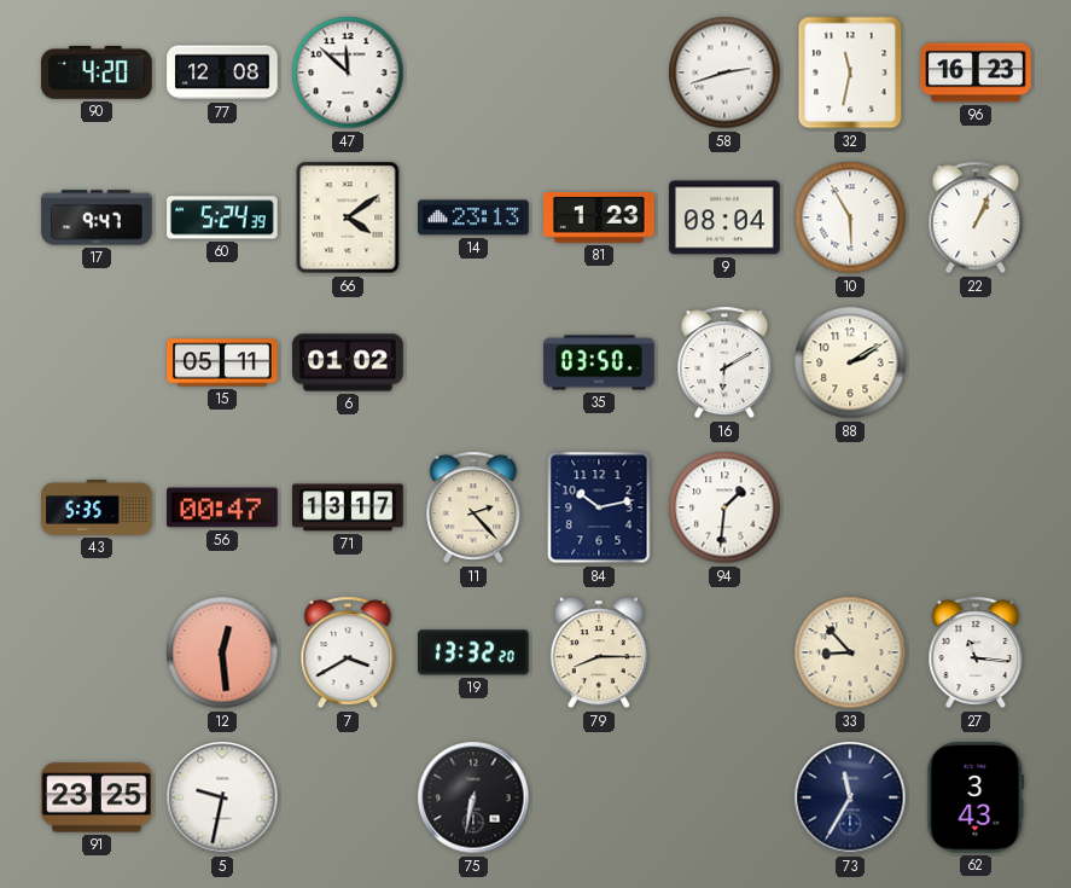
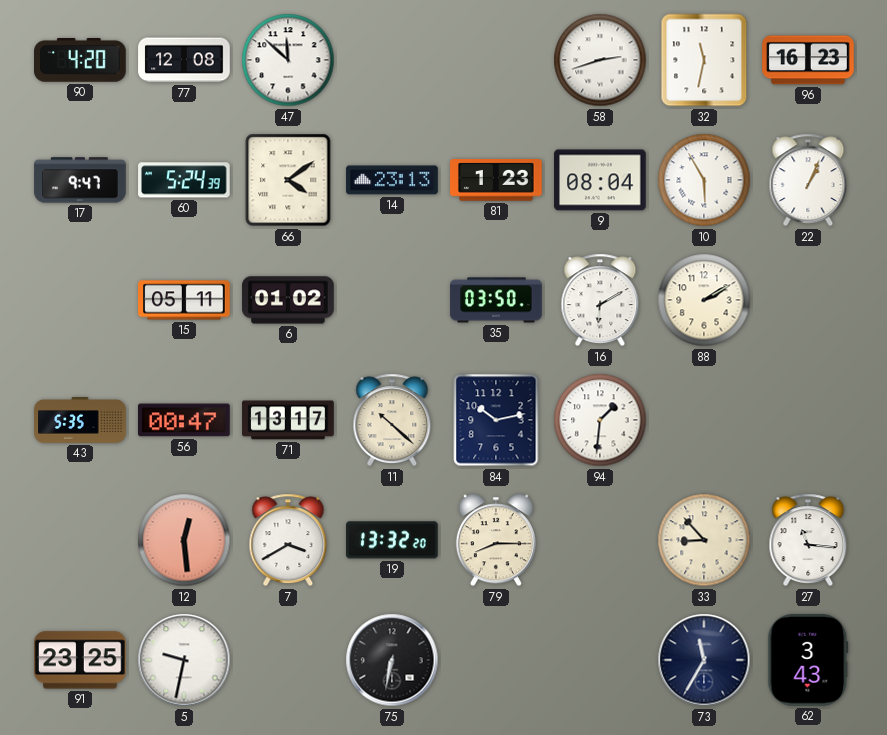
11: 2:23 -> 10:22
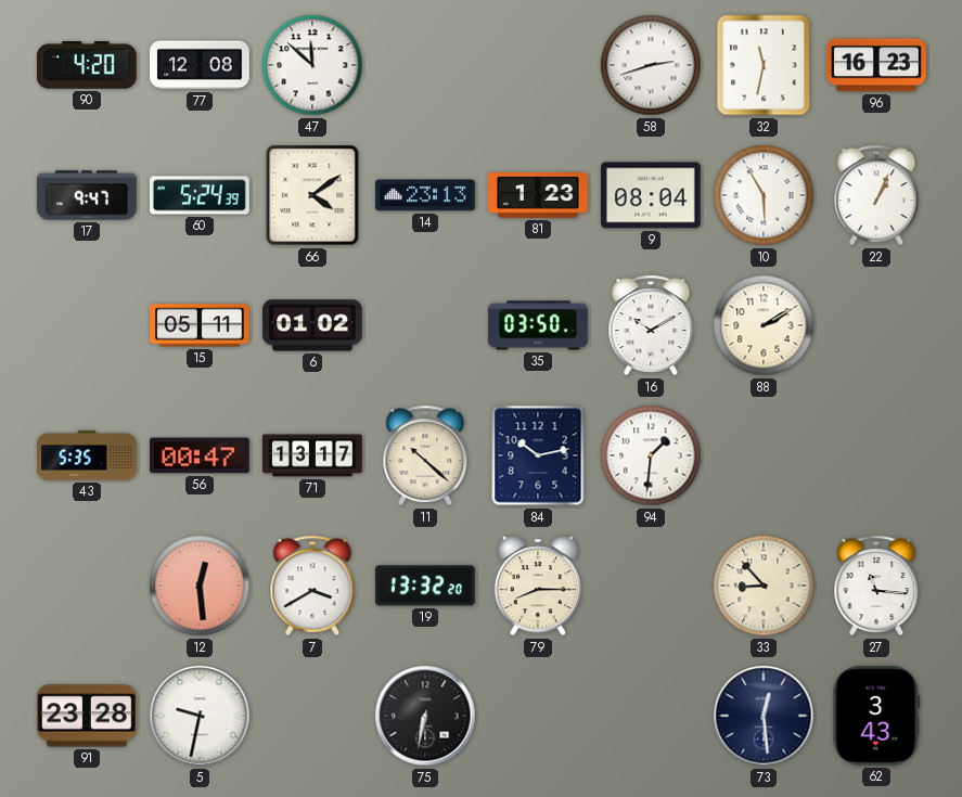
16: 6:10 -> 10:10
91: 23:25 -> 23:28
73: 11:35 -> 12:29
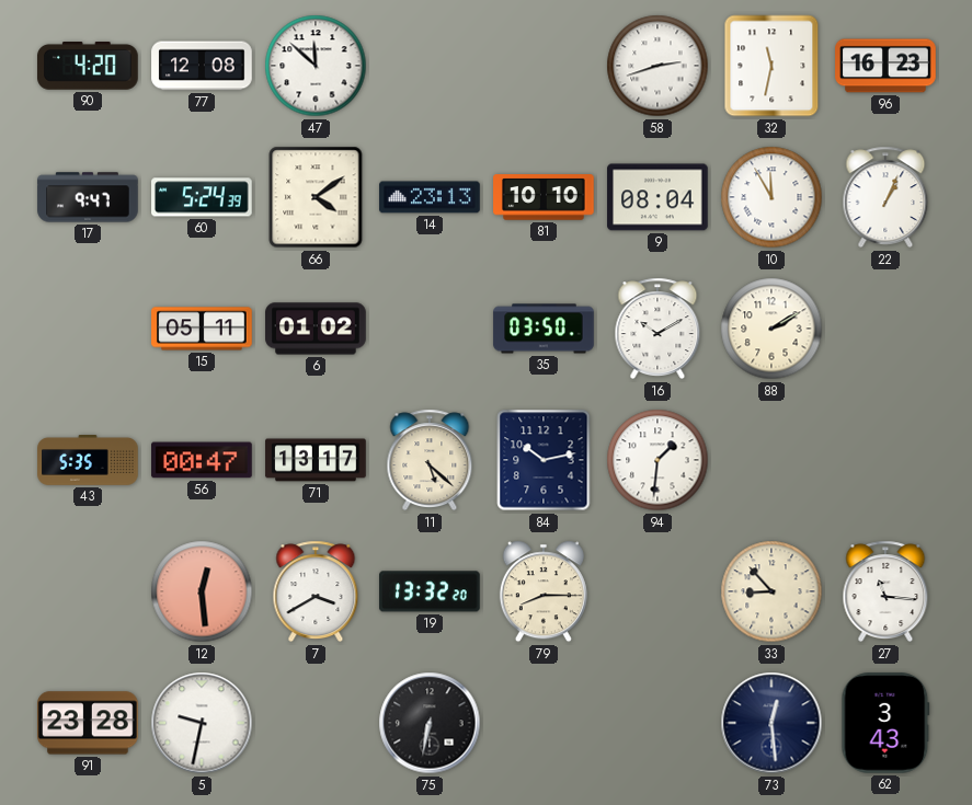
81: 1:23 -> 10:10
10: 5:55 -> 11:55
11: 10:22 -> 5:22
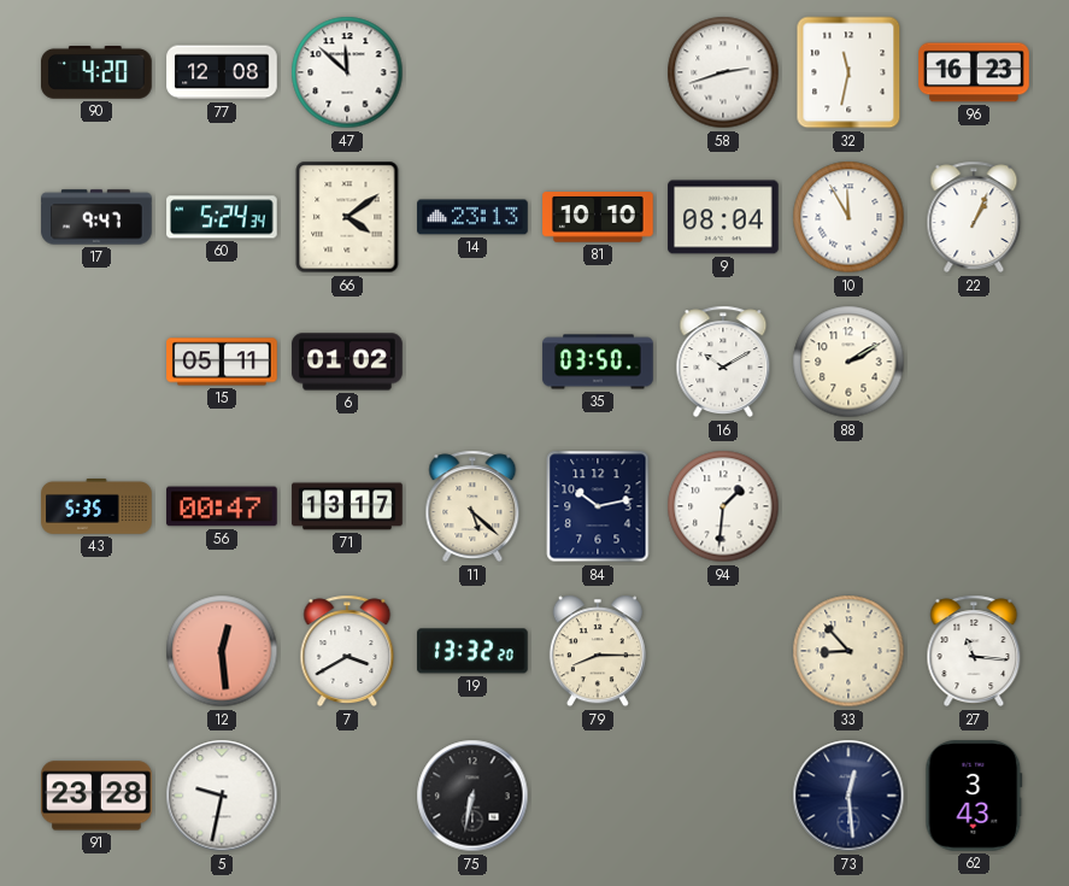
60: 5:24:39 -> 5:24:34
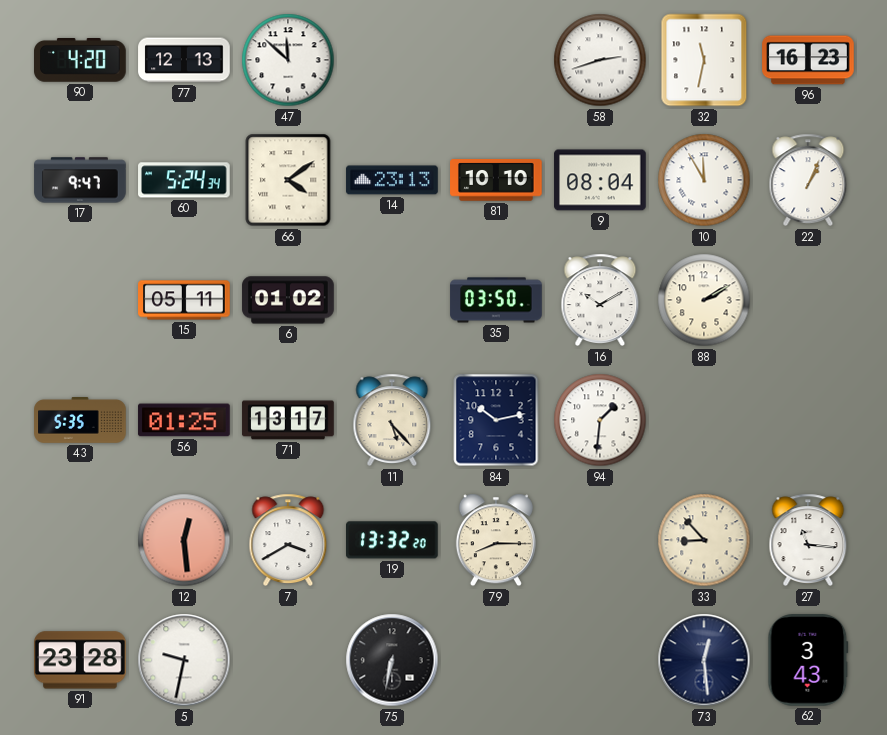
77: 12:08 -> 12:13
56: 00:47 -> 01:25
11: 5:22 -> 5:23
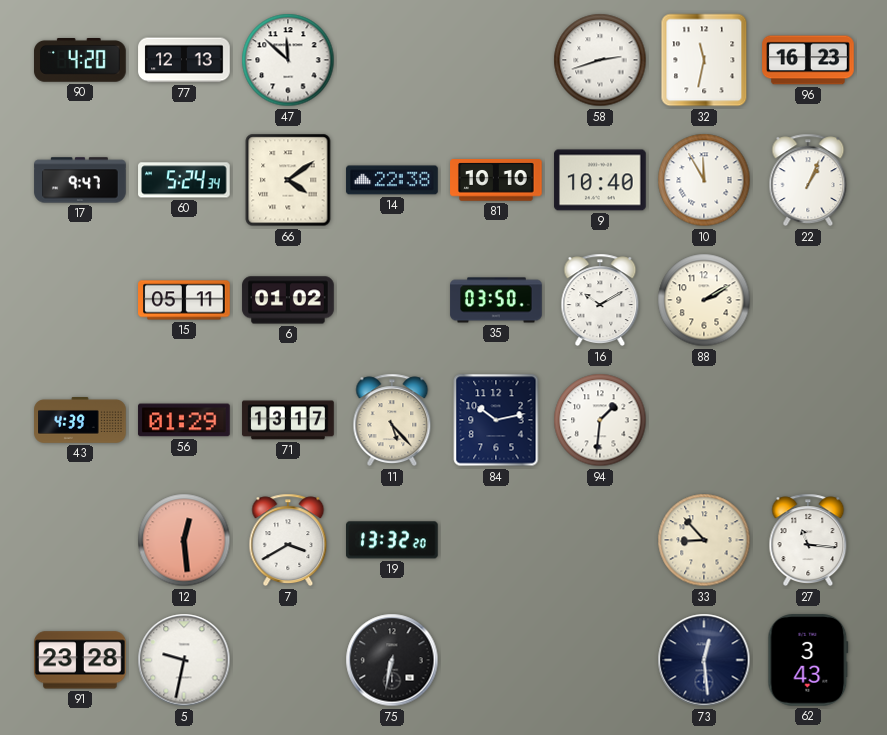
14: 23:13 -> 22:38
9: 08:04 -> 10:40
43: 5:35 -> 4:39
56: 01:25 -> 01:29
79: 8:15 -> none
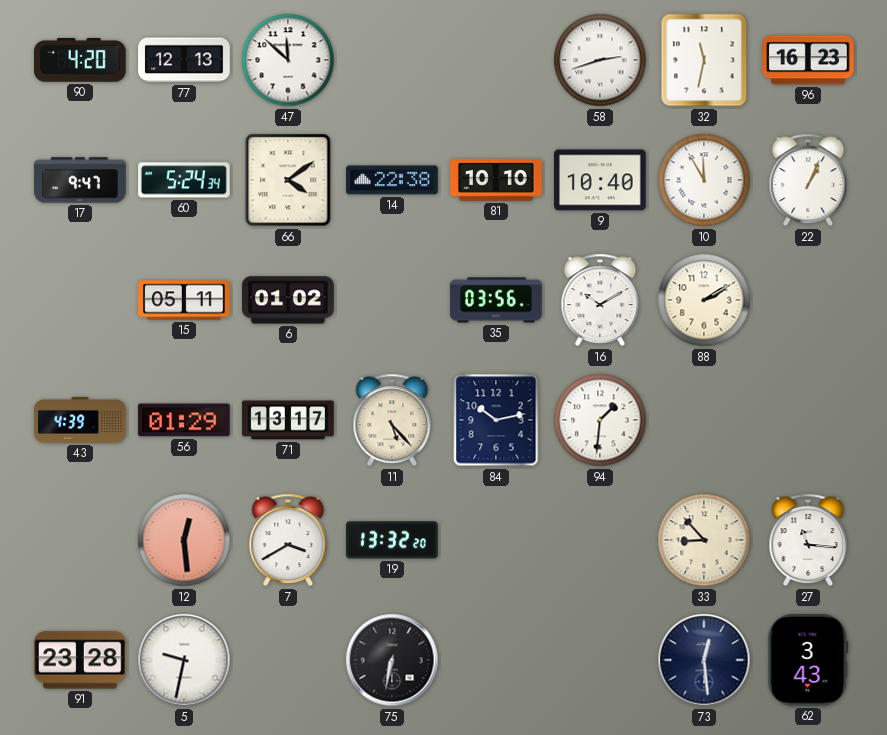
35: 03:50 -> 03:56
